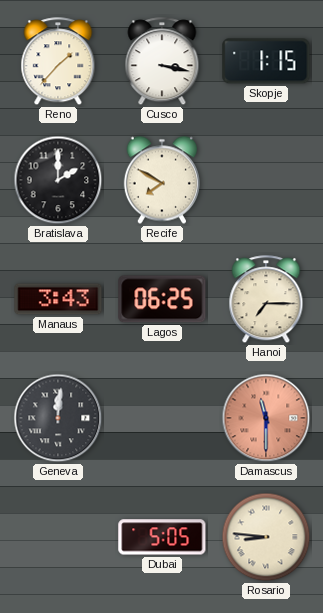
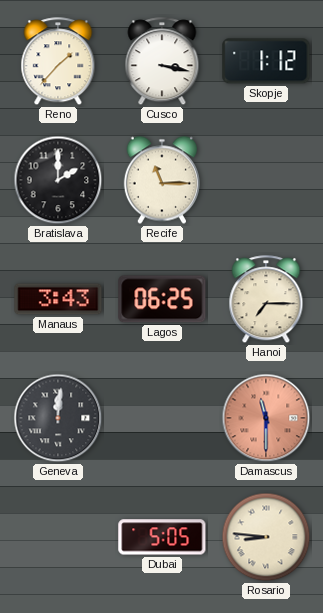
Skopje: 1:15 -> 1:12
Recife: 7:50 -> 11:15
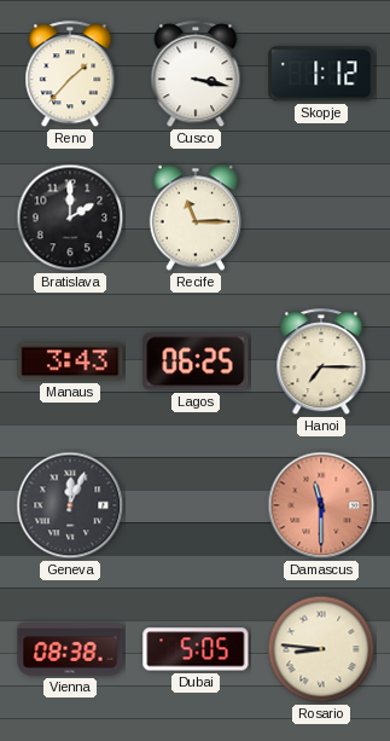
Geneva: 12:01 -> 12:04
Vienna: none -> 08:38
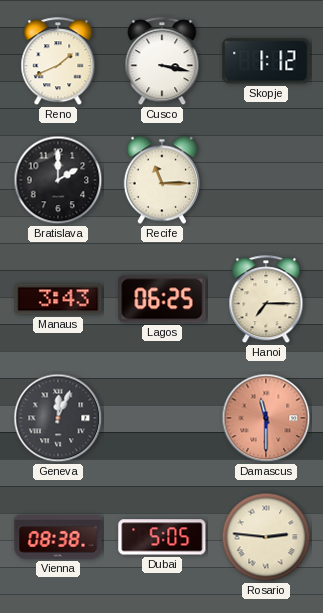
Reno: 1:37 -> 1:41
Rosario: 8:46 -> 2:46
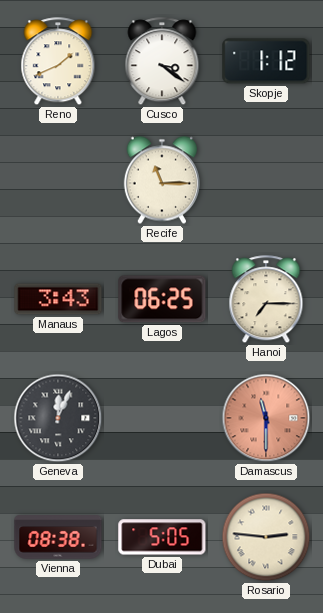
Cusco: 3:17 -> 3:21
Bratislava: 2:00 -> none
